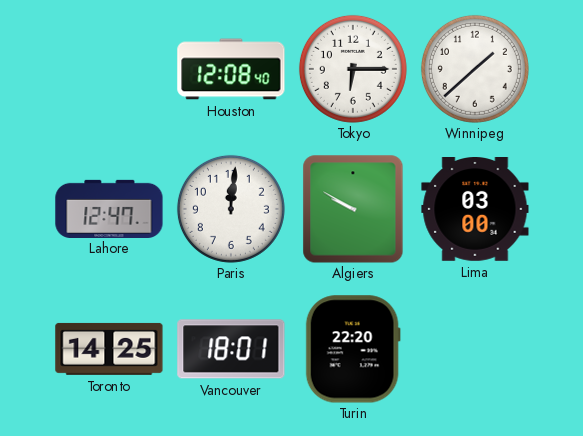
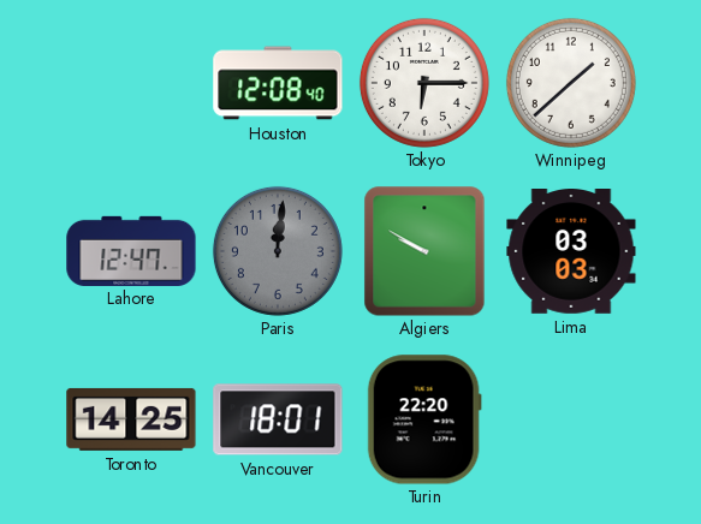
Paris dial: white -> grey
Lima: 03:00 -> 03:03
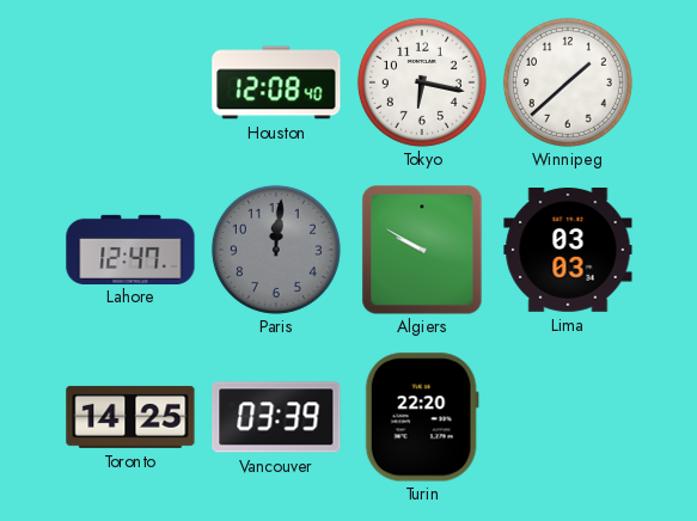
Tokyo: 6:15 -> 6:17
Vancouver: 18:01 -> 03:39
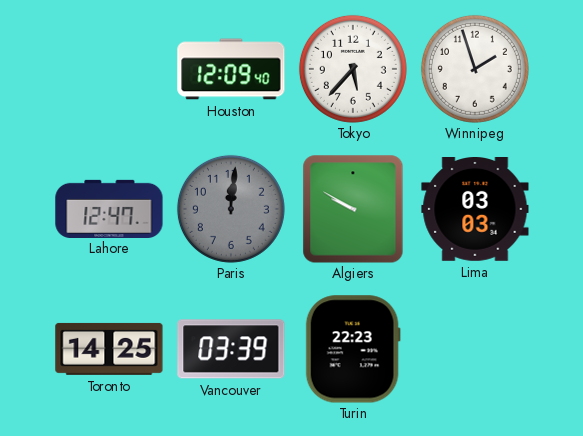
Houston: 12:08 -> 12:09
Tokyo: 6:17 -> 5:37
Winnipeg: 1:38 -> 1:57
Turin: 22:20 -> 22:23
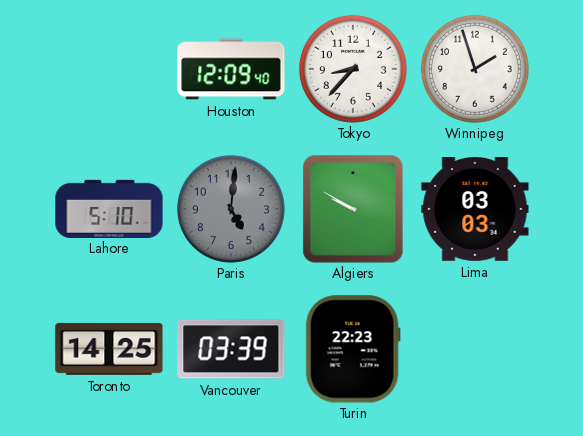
Tokyo: 5:37 -> 8:37
Lahore: 12:47 -> 5:10
Paris: 12:01 -> 5:01
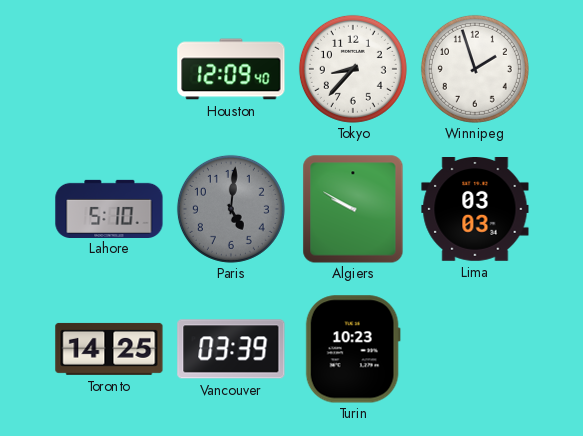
Turin: 22:23 -> 10:23
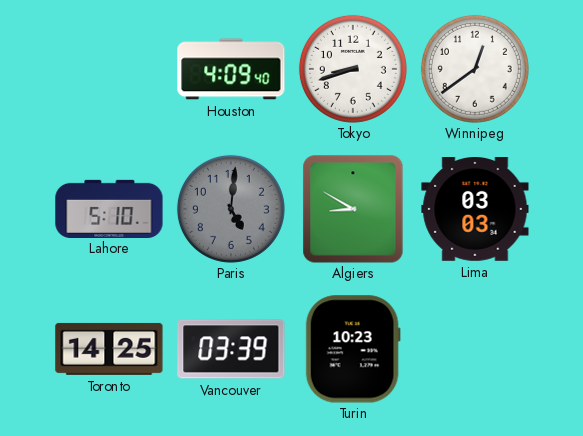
Houston: 12:09 -> 4:09
Tokyo: 8:37 -> 8:42
Winnipeg: 1:57 -> 12:39
Algiers: 9:50 -> 8:50
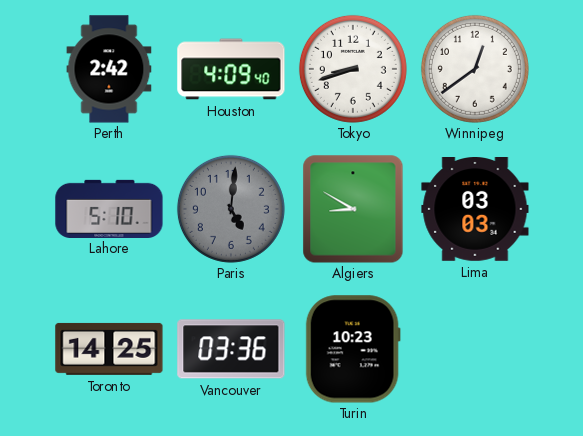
Perth: none -> 2:42
Vancouver: 03:39 -> 03:36
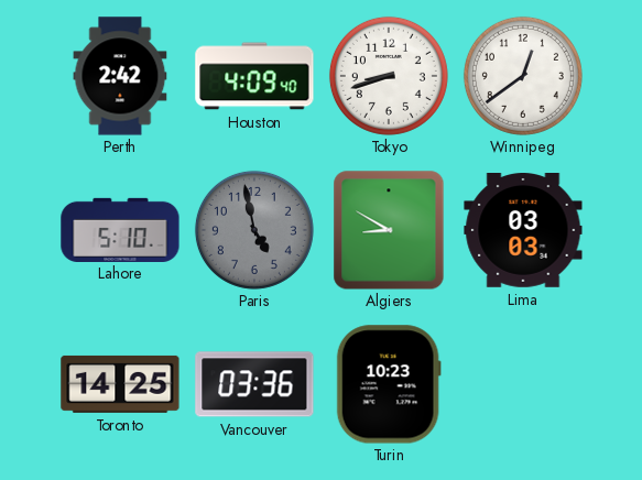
Paris: 5:01 -> 4:58
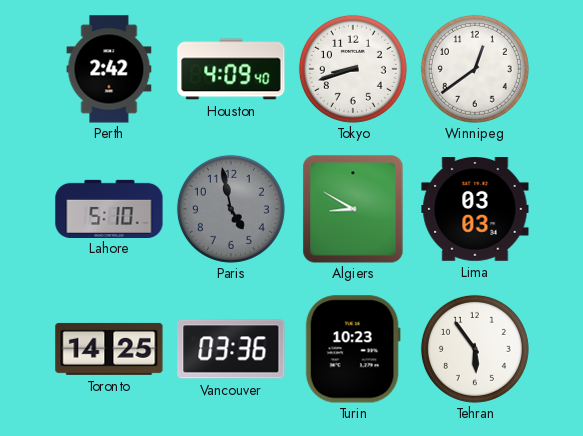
Tehran: none -> 5:54
